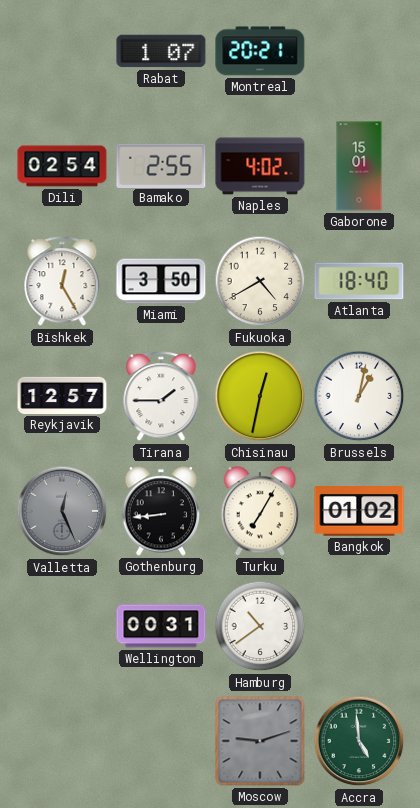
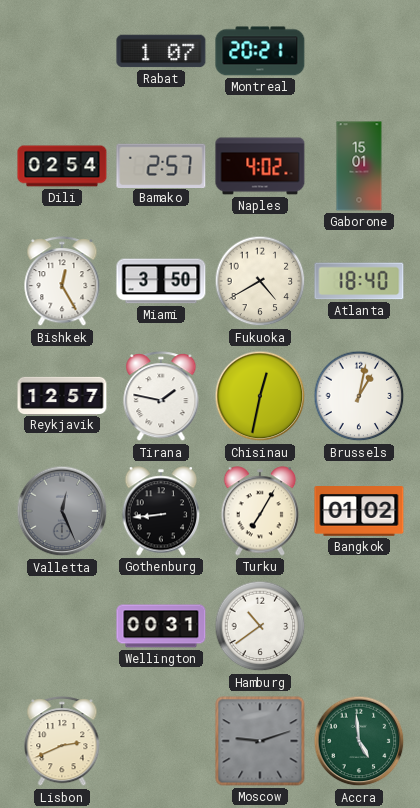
Bamako: 2:55 -> 2:57
Tirana: 1:45 -> 1:47
Lisbon: none -> 2:41
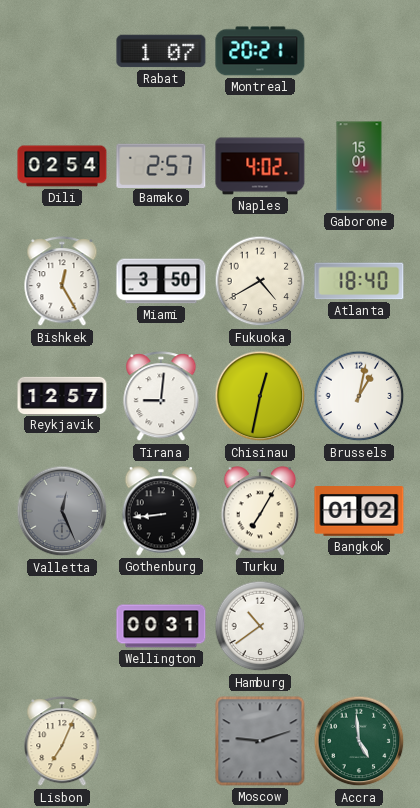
Tirana: 1:47 -> 9:01
Lisbon: 2:41 -> 7:04
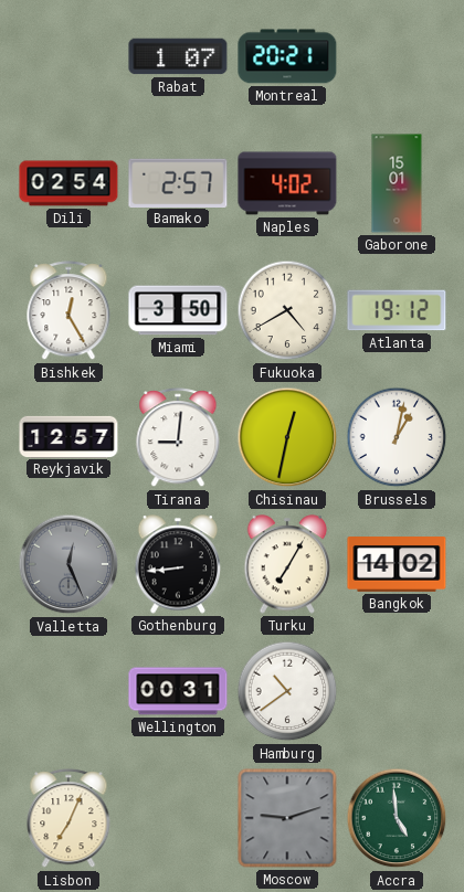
Atlanta: 18:40 -> 19:12
Bangkok: 01:02 -> 14:02
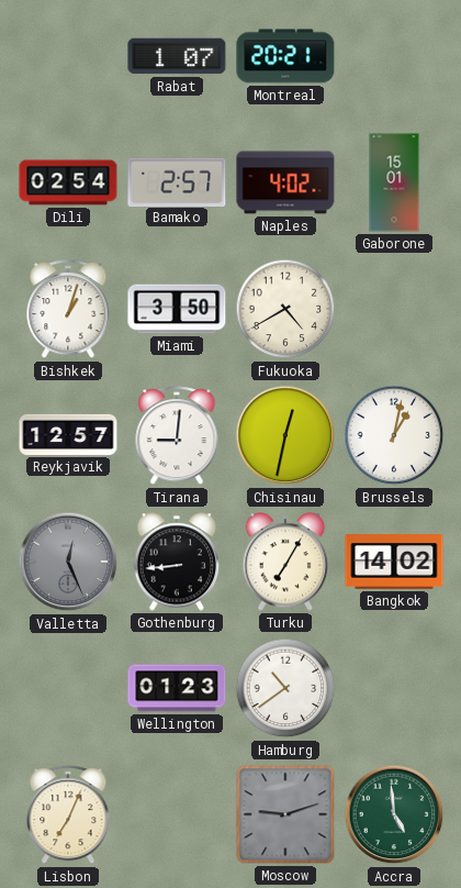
Bishkek: 12:25 -> 1:03
Atlanta: 19:12 -> none
Wellington: 00:31 -> 01:23
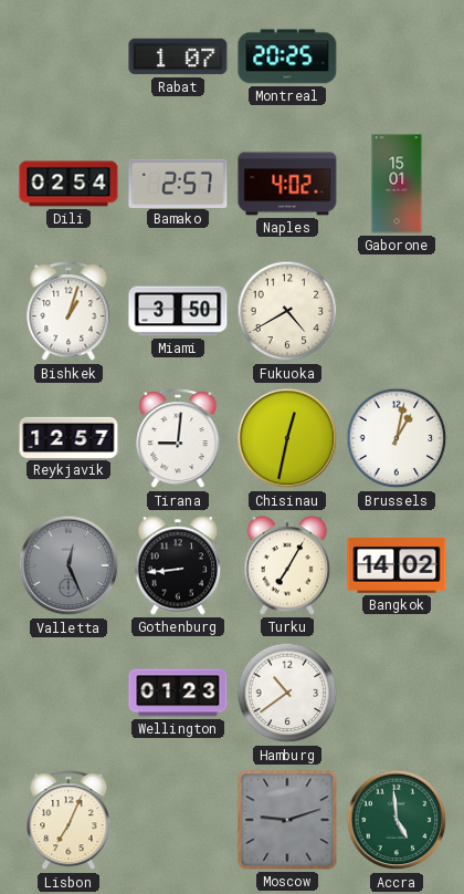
Montreal: 20:21 -> 20:25
